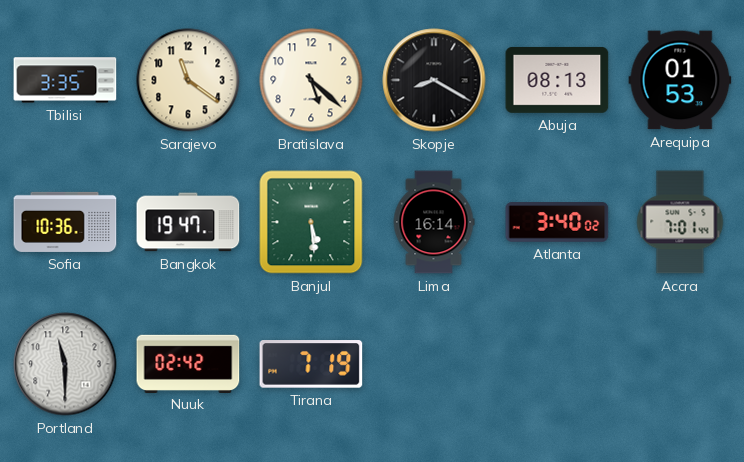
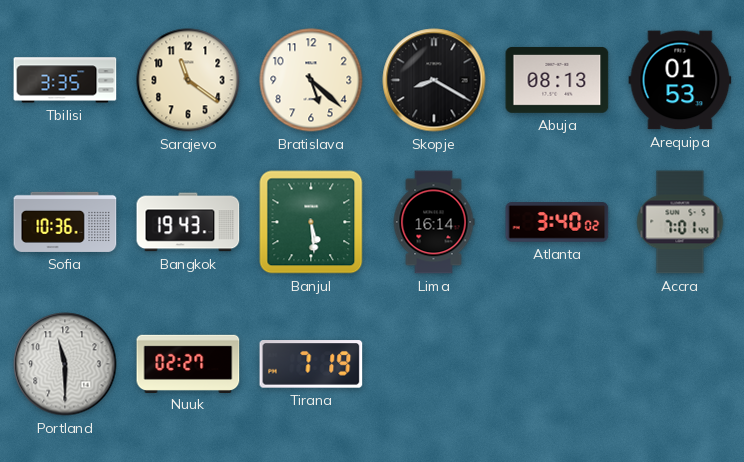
Bangkok: 19:47 -> 19:43
Nuuk: 02:42 -> 02:27
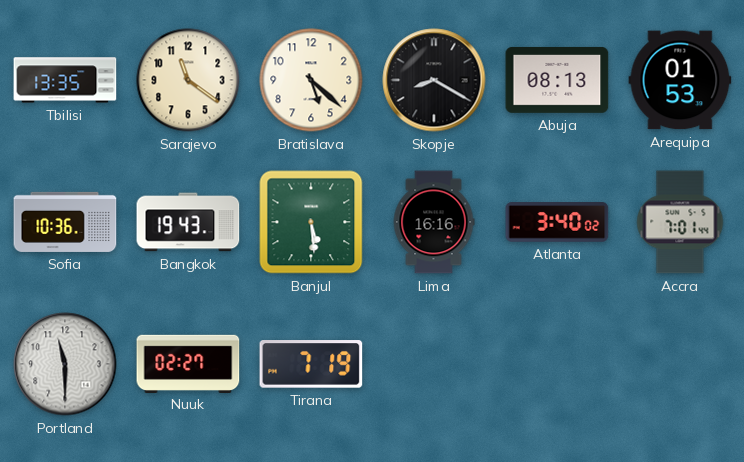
Tbilisi: 3:35 -> 13:35
Lima: 16:14 -> 16:16
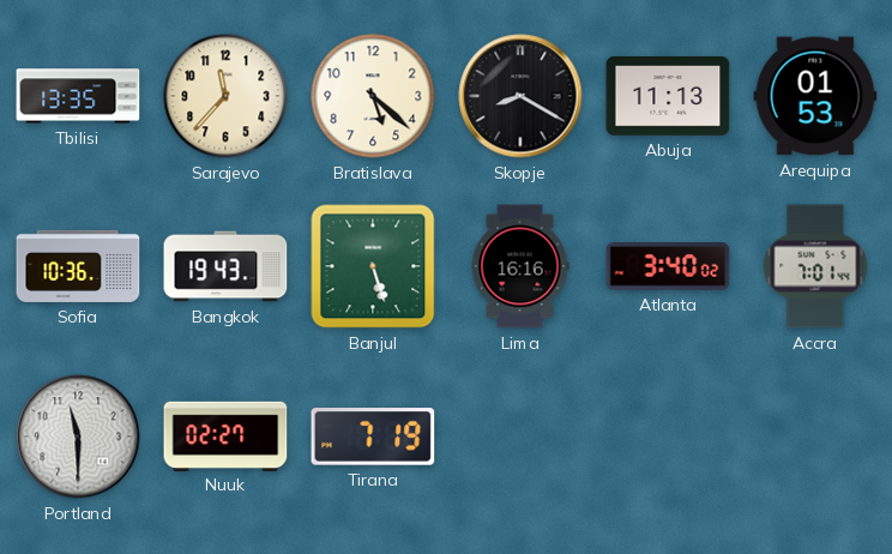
Sarajevo: 11:21 -> 11:37
Abuja: 08:13 -> 11:13
Banjul: 5:29 -> 5:27
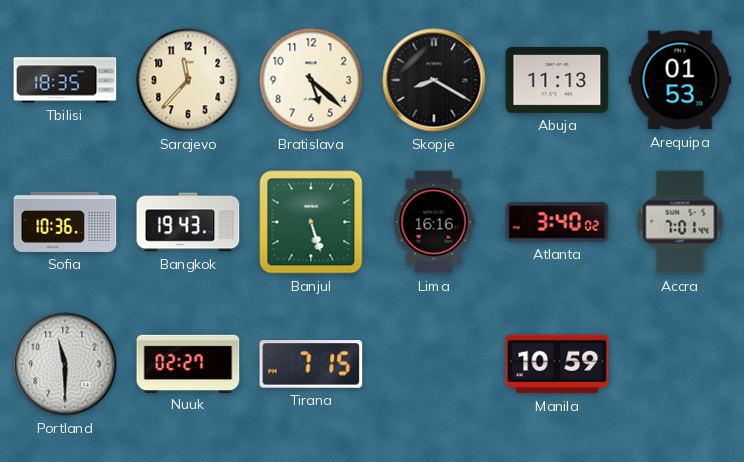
Tbilisi: 13:35 -> 18:35
Tirana: 7:19 -> 7:15
Manila: none -> 10:59
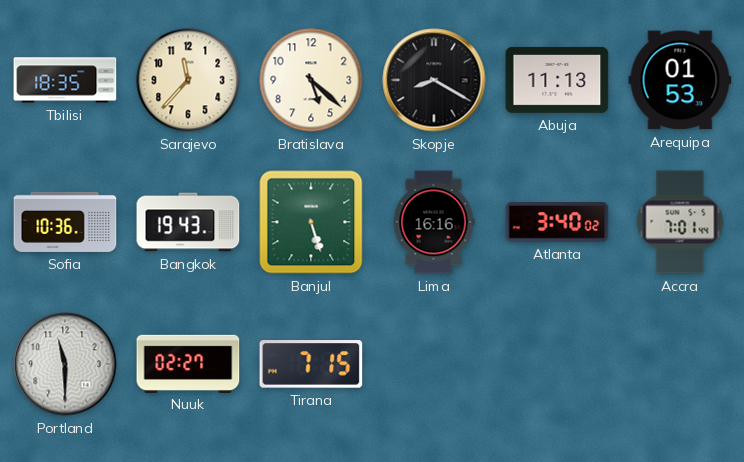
Manila: 10:59 -> none
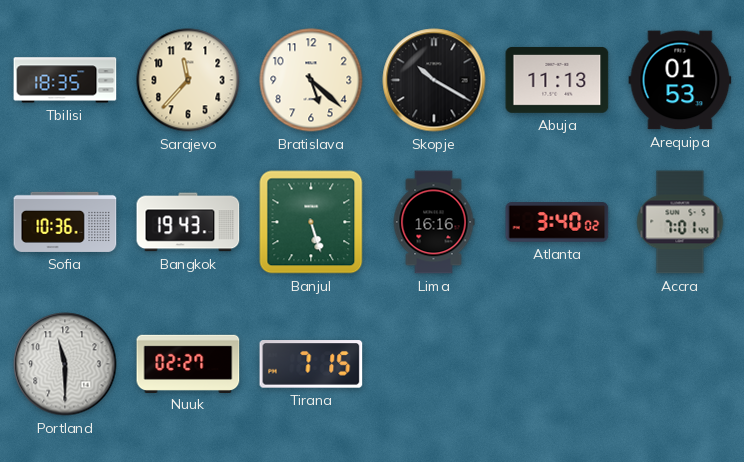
Skopje: 8:20 -> 10:20
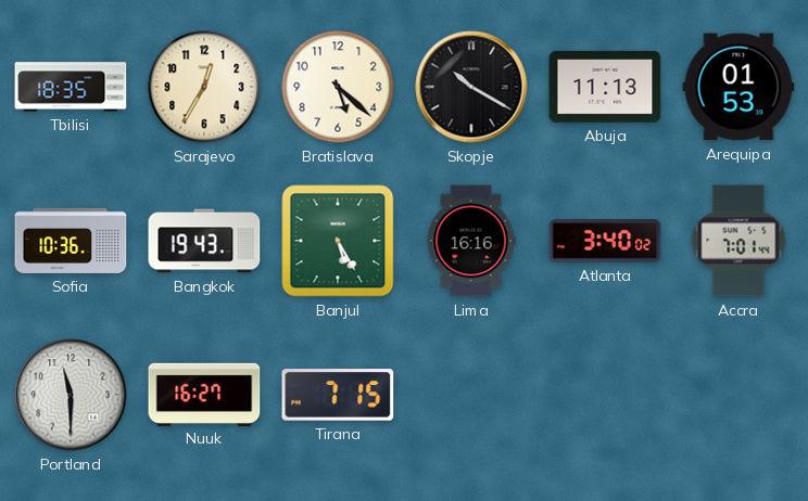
Sarajevo: 11:37 -> 12:35
Banjul: 5:27 -> 5:25
Nuuk: 02:27 -> 16:27
